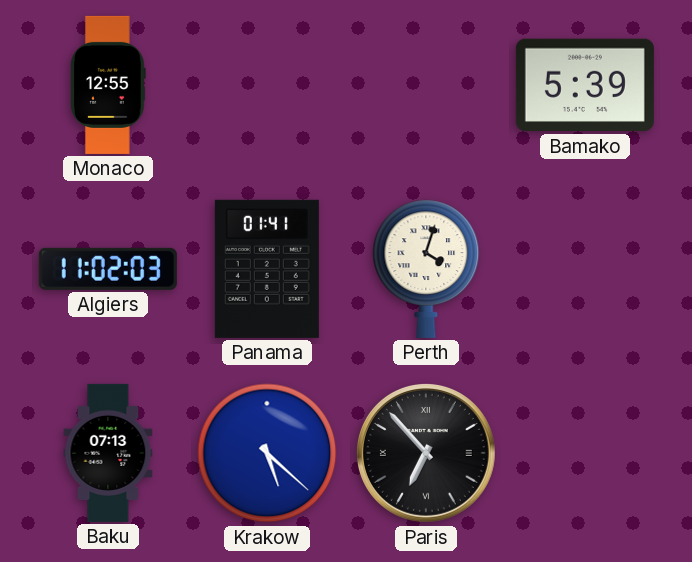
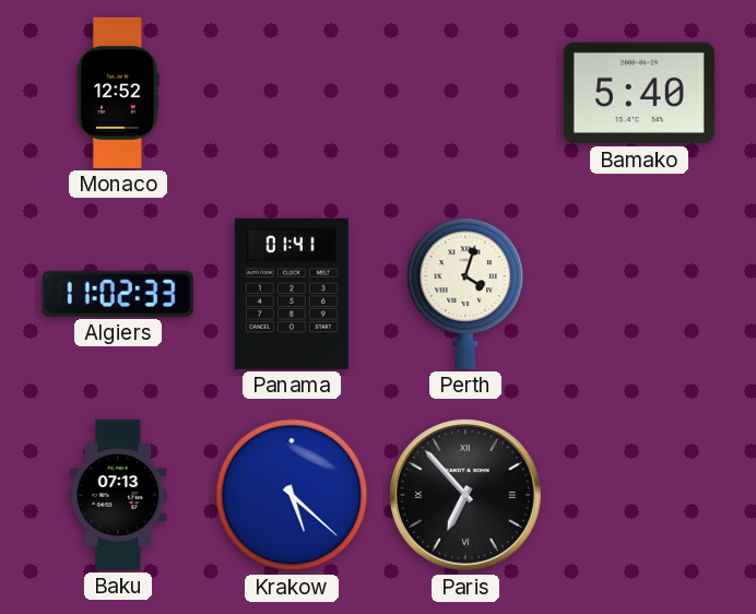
Monaco: 12:55 -> 12:52
Bamako: 5:39 -> 5:40
Algiers: 11:02:03 -> 11:02:33
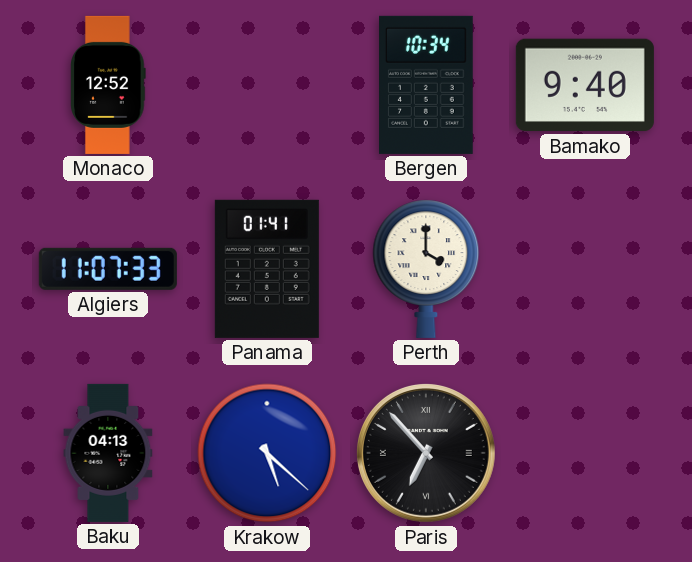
Bergen: none -> 10:34
Bamako: 5:40 -> 9:40
Algiers: 11:02 -> 11:07
Perth: 4:03 -> 4:00
Baku: 07:13 -> 04:13
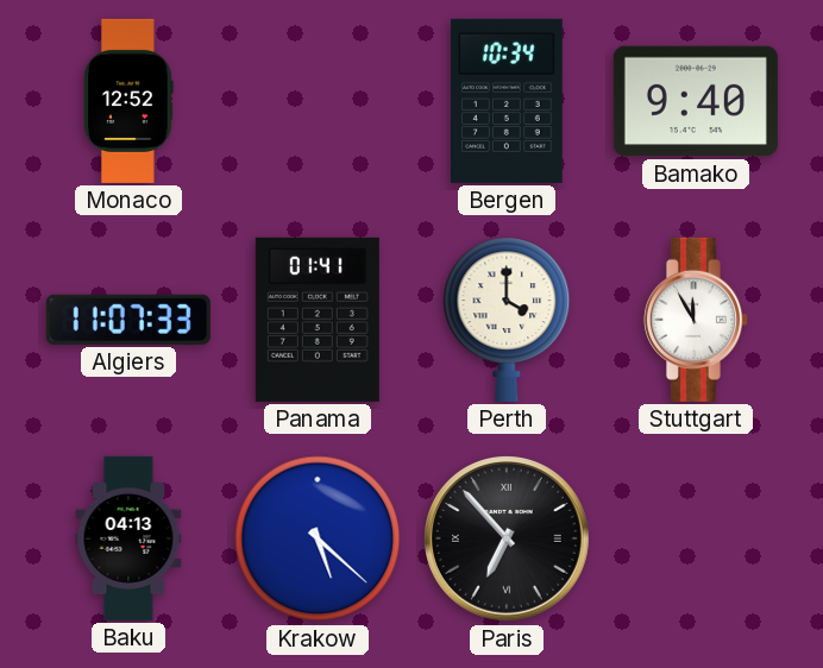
Stuttgart: none -> 11:55
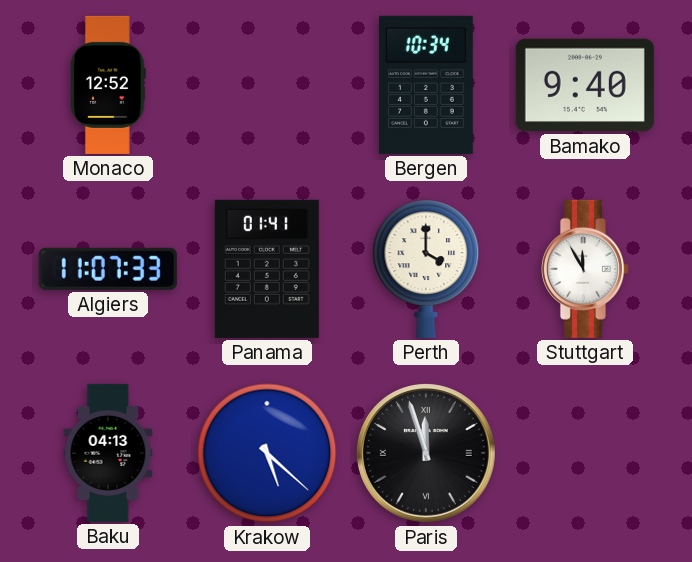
Paris: 6:53 -> 11:57
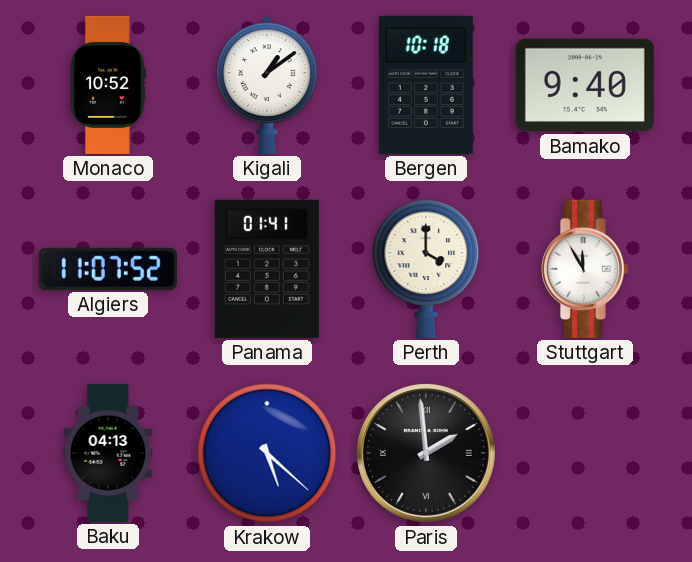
Monaco: 12:52 -> 10:52
Kigali: none -> 1:09
Bergen: 10:34 -> 10:18
Algiers: 11:07:33 -> 11:07:52
Paris: 11:57 -> 1:59
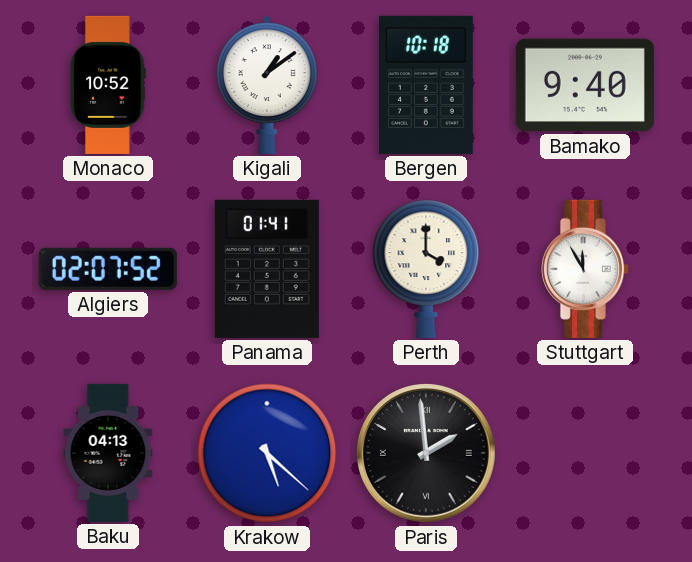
Algiers: 11:07 -> 02:07
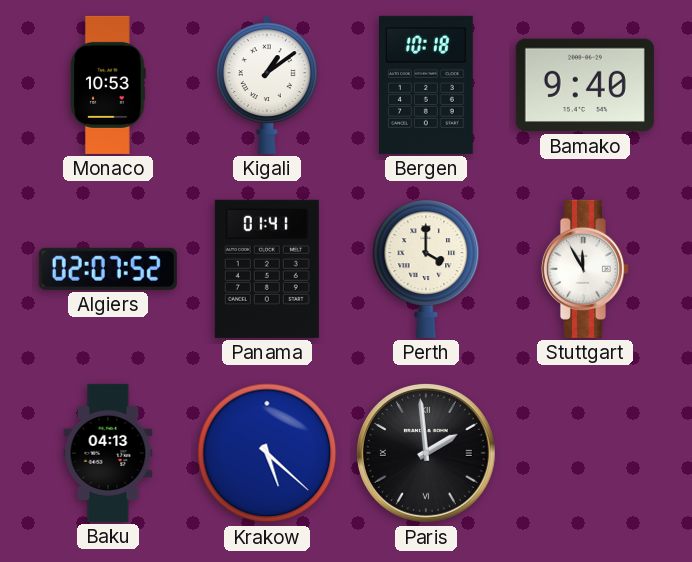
Monaco: 10:52 -> 10:53
